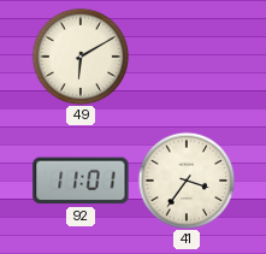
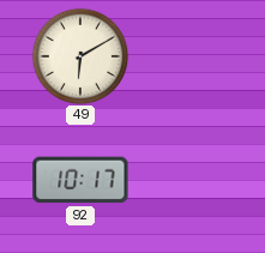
92: 11:01 -> 10:17
41: 3:36 -> none
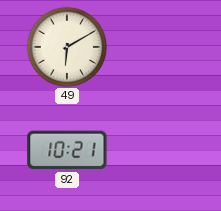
92: 10:17 -> 10:21
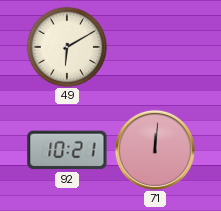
71: none -> 12:01
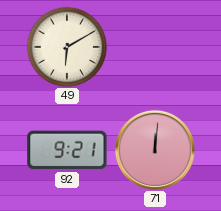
92: 10:21 -> 9:21
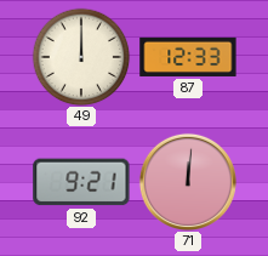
49: 6:10 -> 12:00
87: none -> 12:33
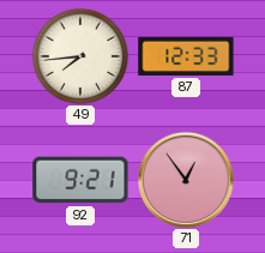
49: 12:00 -> 7:44
71: 12:01 -> 12:54
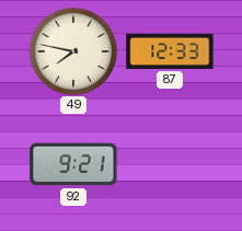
49: 7:44 -> 7:47
71: 12:54 -> none
